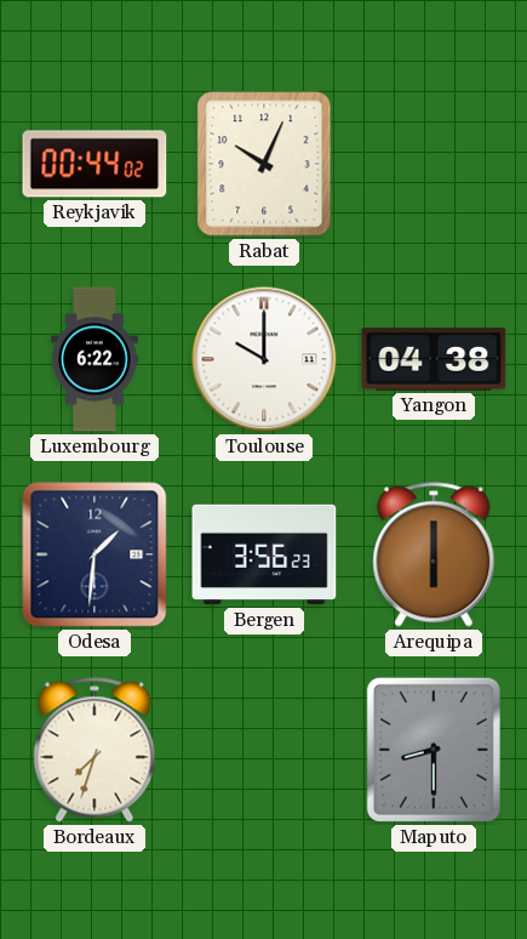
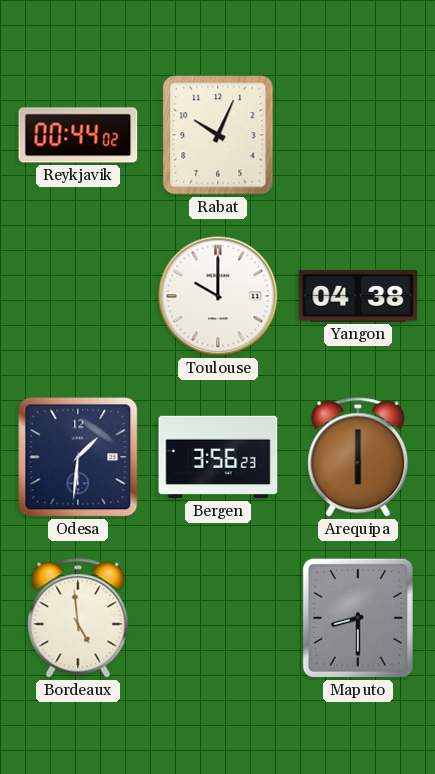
Luxembourg: 6:22 -> none
Bordeaux: 7:33 -> 4:59
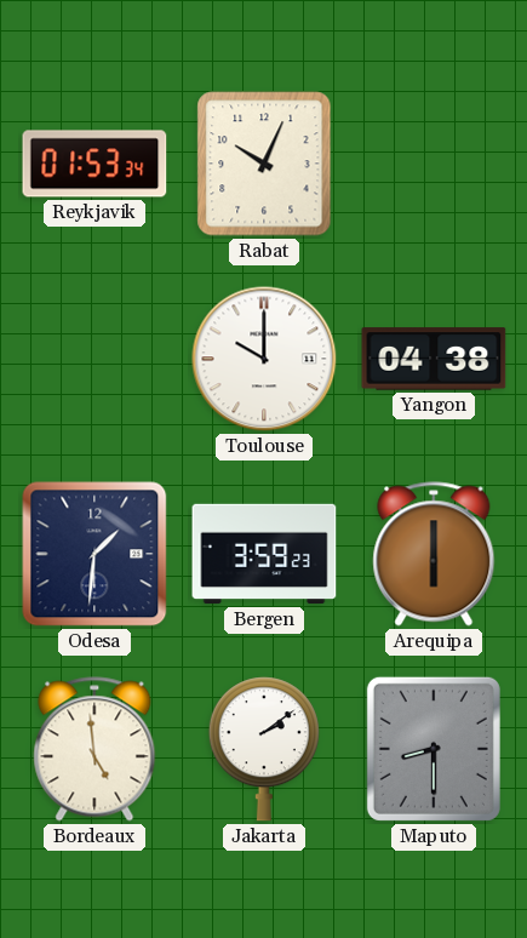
Reykjavik: 00:44 -> 01:53
Bergen: 3:56 -> 3:59
Jakarta: none -> 2:09
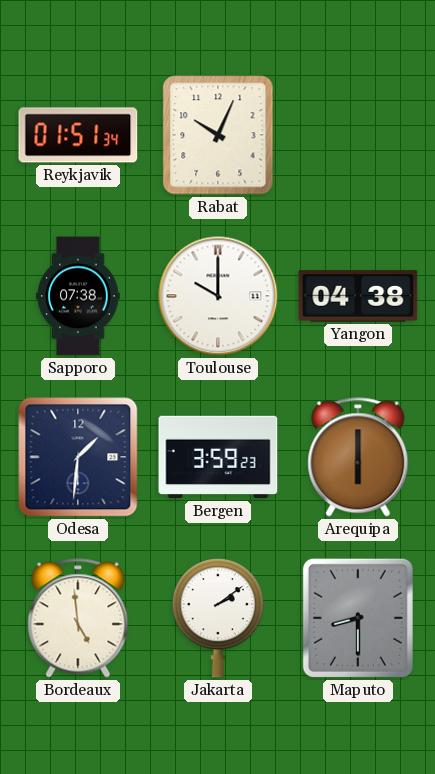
Reykjavik: 01:53 -> 01:51
Sapporo: none -> 07:38
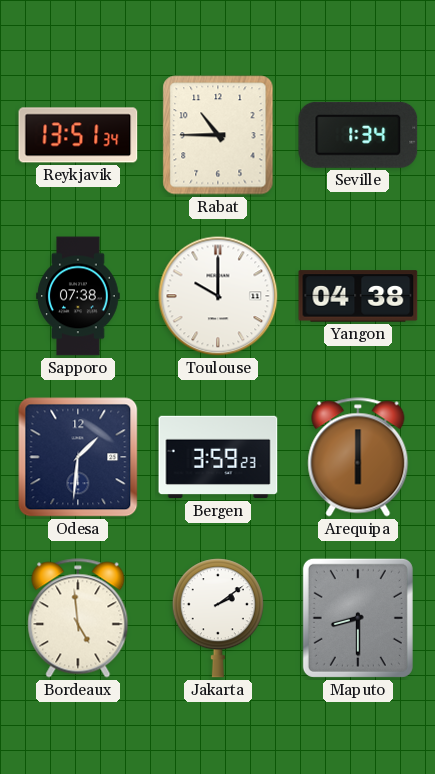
Reykjavik: 01:51 -> 13:51
Rabat: 10:04 -> 10:45
Seville: none -> 1:34
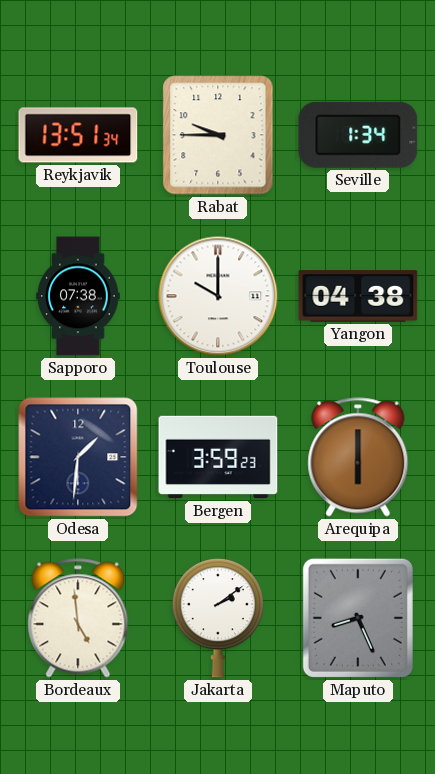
Rabat: 10:45 -> 9:45
Maputo: 8:30 -> 8:26
